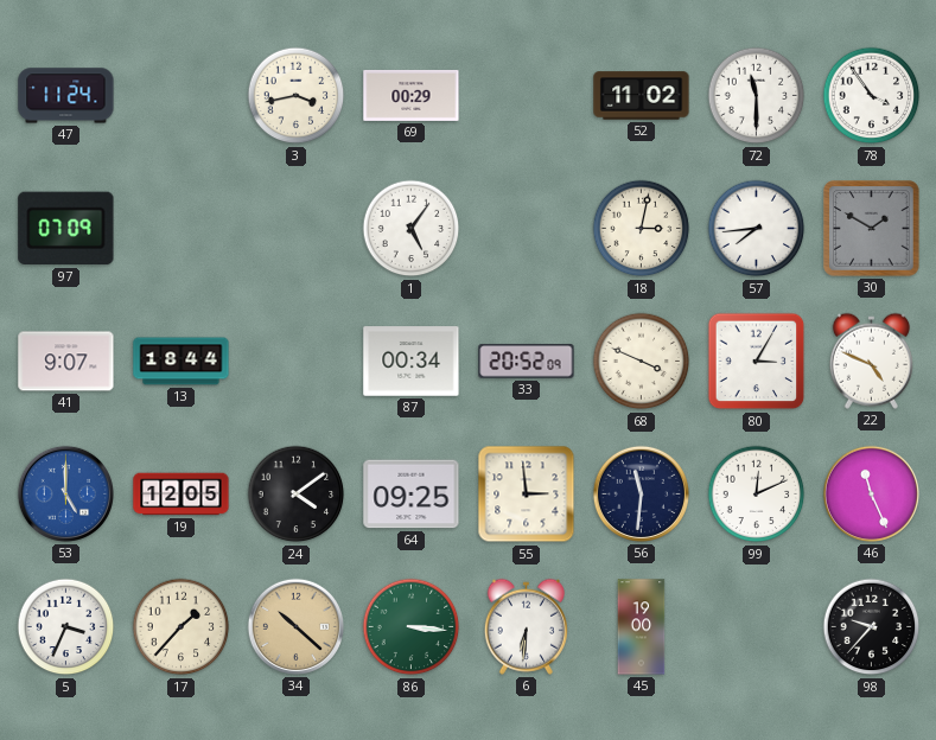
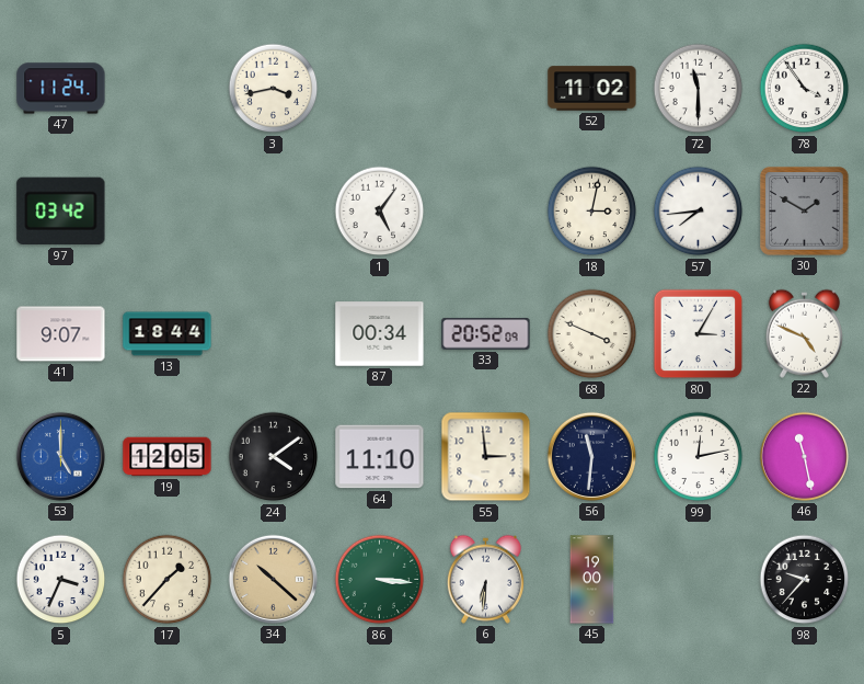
69: 00:29 -> none
97: 07:09 -> 03:42
64: 09:25 -> 11:10
99: 12:11 -> 12:13
46: 11:26 -> 11:28
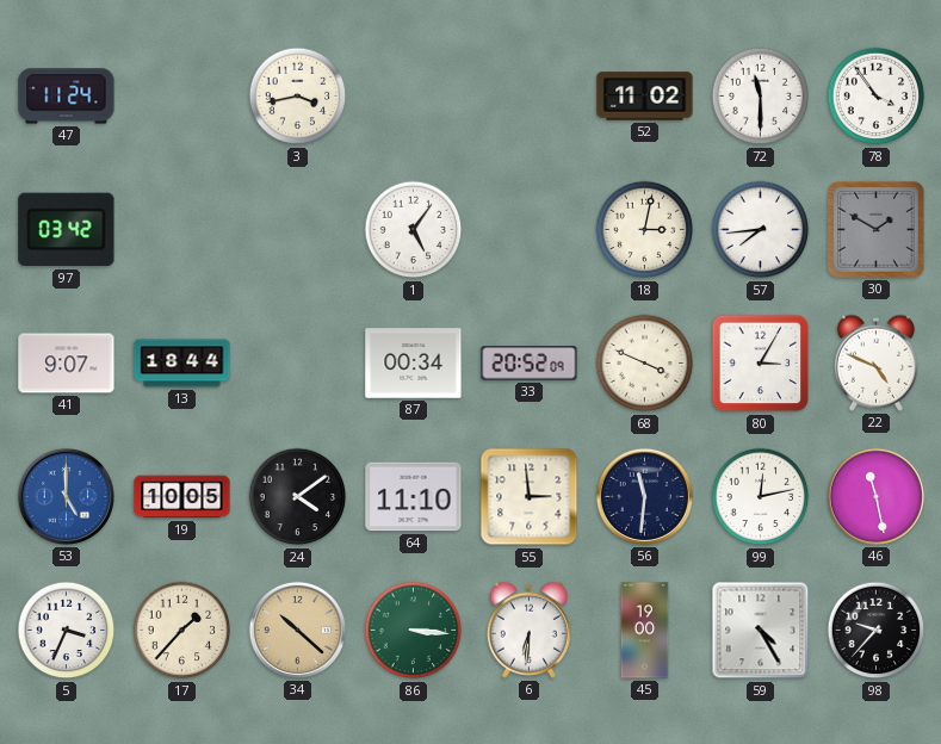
19: 12:05 -> 10:05
59: none -> 4:25
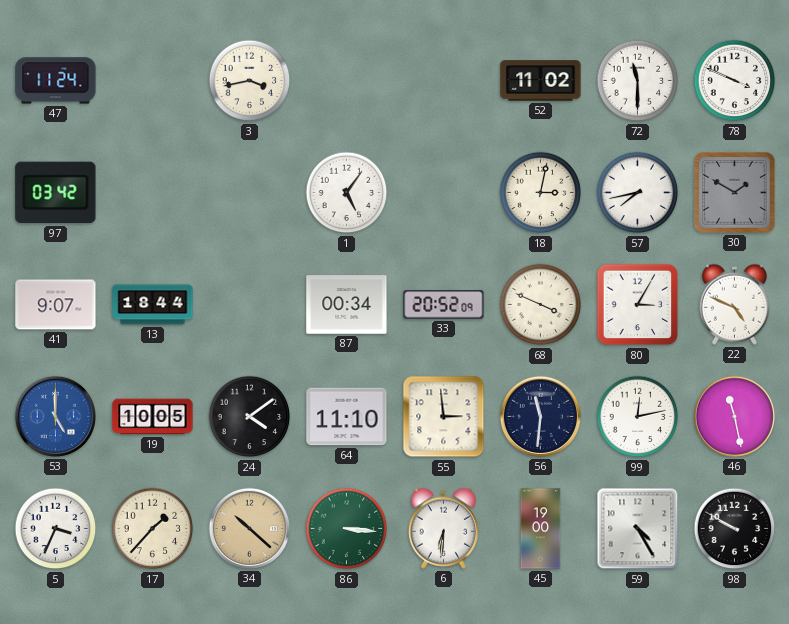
78: 3:54 -> 3:49
57: 7:44 -> 7:43
98: 9:37 -> 9:50
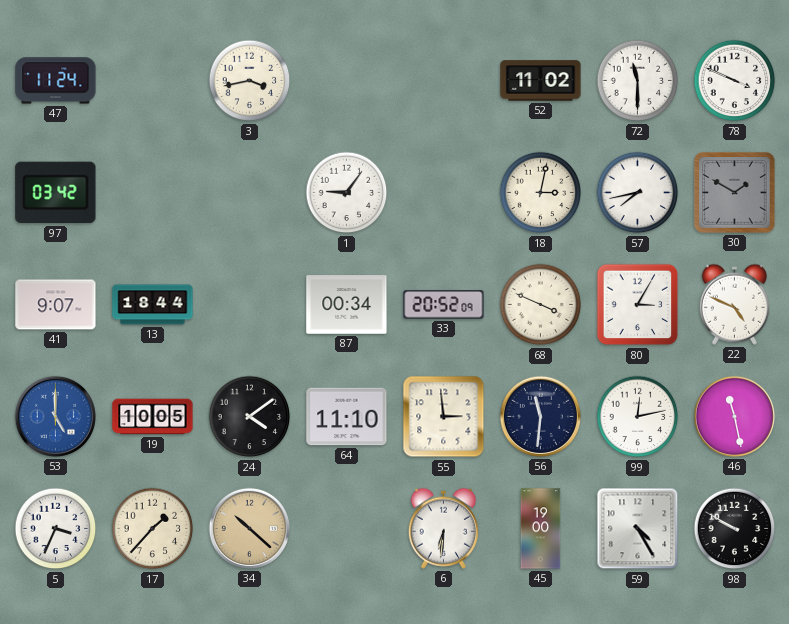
1: 5:06 -> 9:06
86: 3:16 -> none
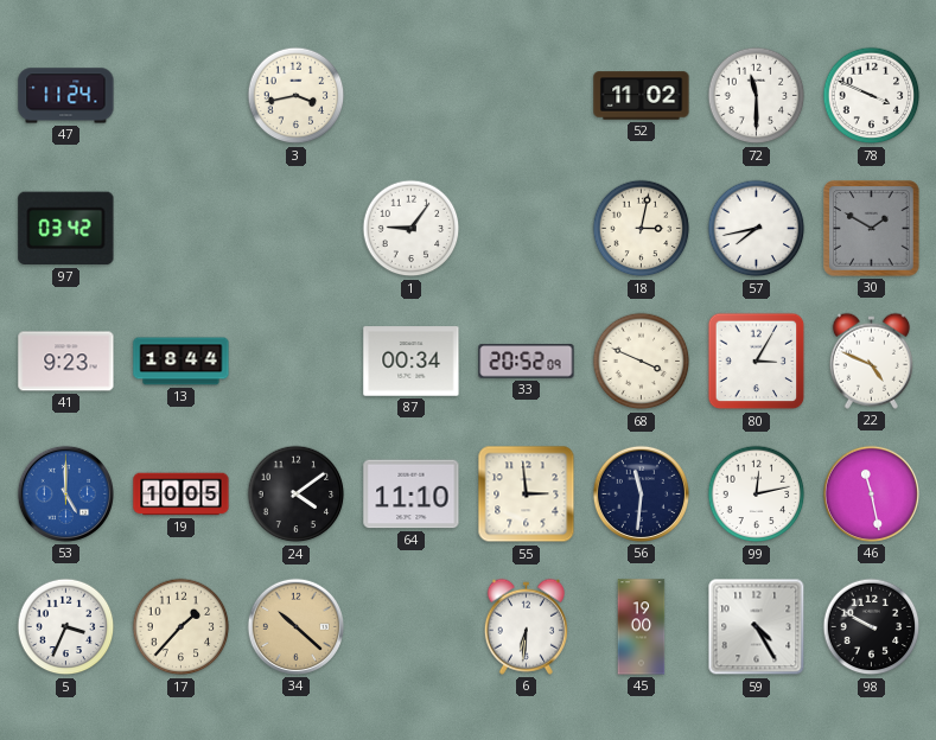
41: 9:07 -> 9:23
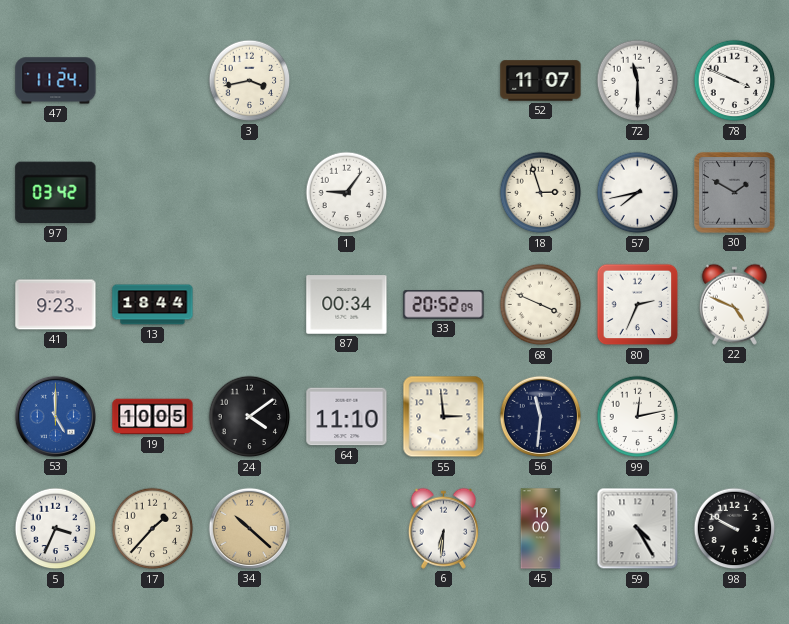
52: 11:02 -> 11:07
18: 3:02 -> 2:57
80: 3:05 -> 2:34
46: 11:28 -> none
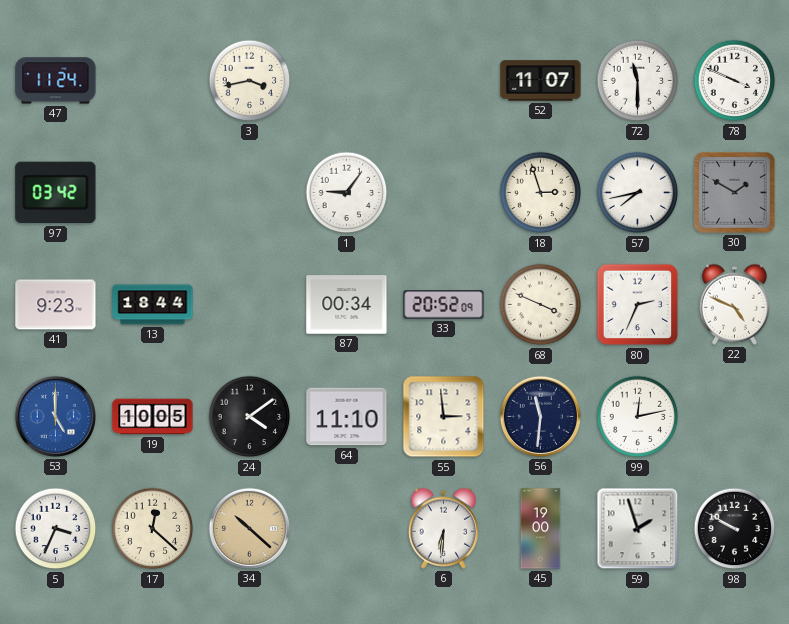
17: 1:37 -> 12:22
59: 4:25 -> 1:57
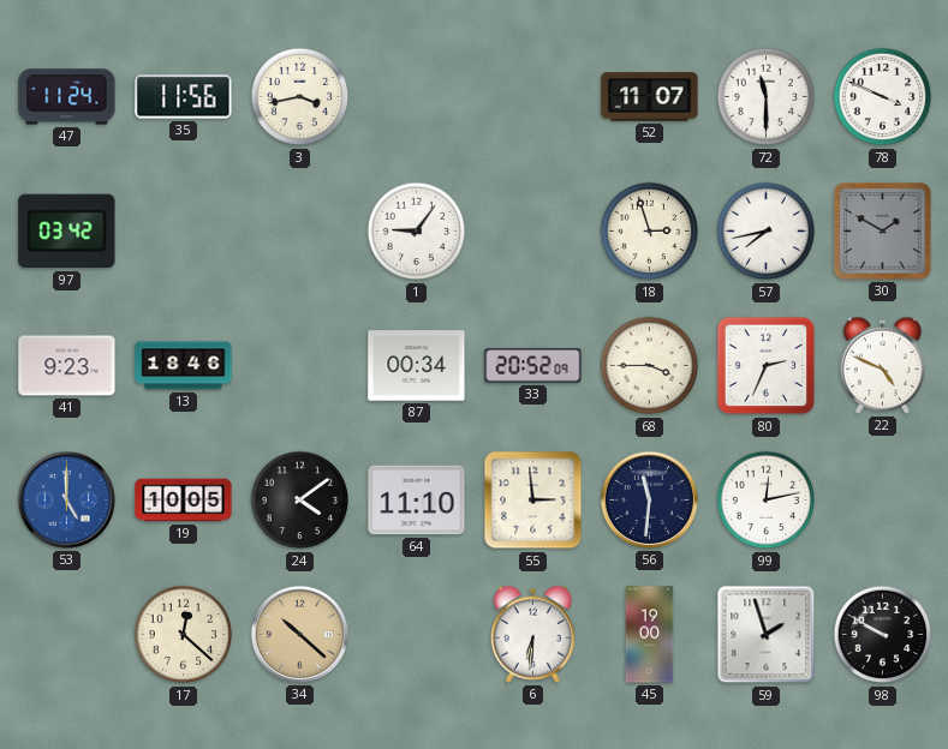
35: none -> 11:56
13: 18:44 -> 18:46
68: 3:49 -> 3:45
5: 3:34 -> none
